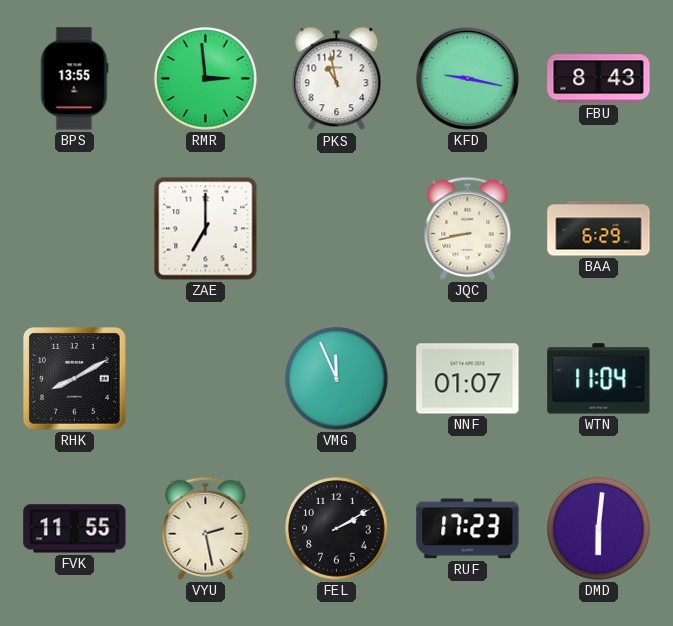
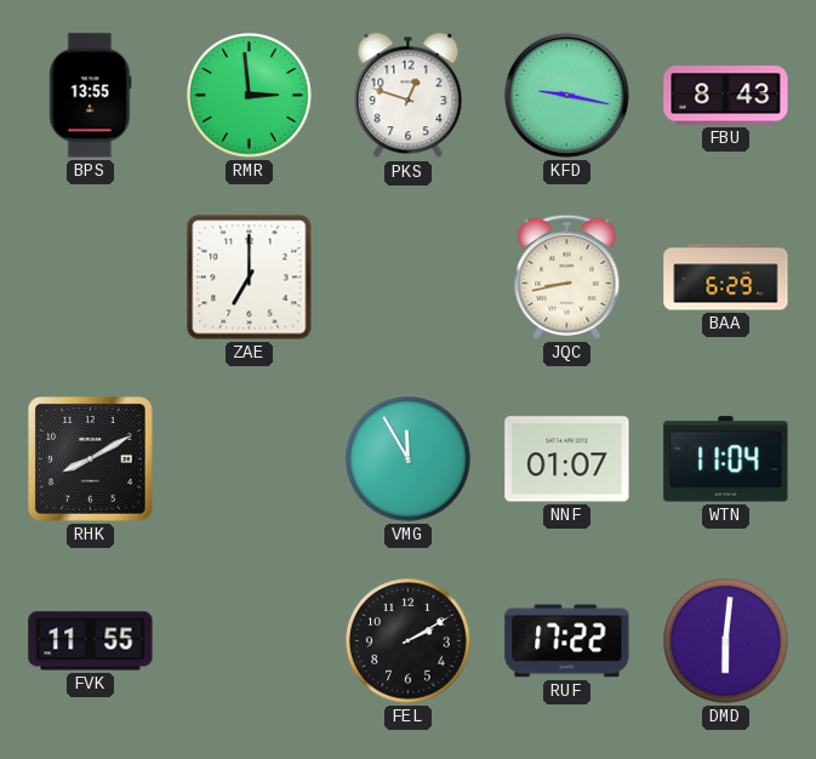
PKS: 10:58 -> 12:48
VMG: 11:56 -> 11:55
VYU: 2:28 -> none
RUF: 17:23 -> 17:22
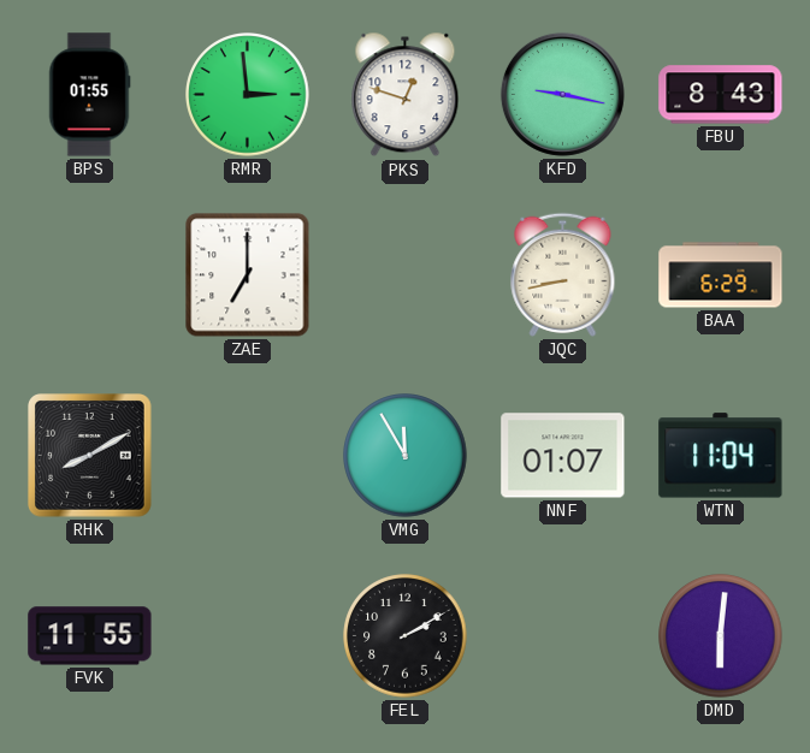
BPS: 13:55 -> 01:55
RUF: 17:22 -> none
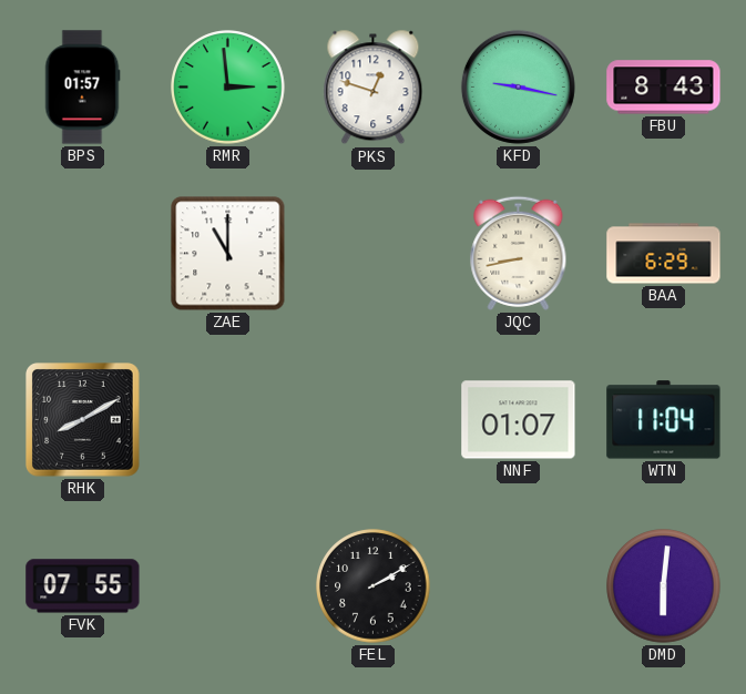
BPS: 01:55 -> 01:57
ZAE: 7:00 -> 11:00
VMG: 11:55 -> none
FVK: 11:55 -> 07:55
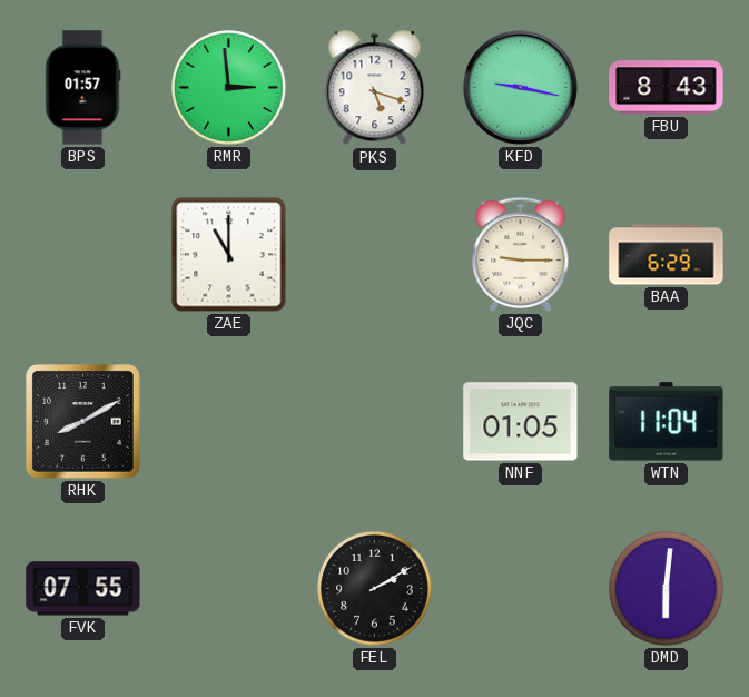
PKS: 12:48 -> 5:18
JQC: 8:43 -> 9:15
NNF: 01:07 -> 01:05
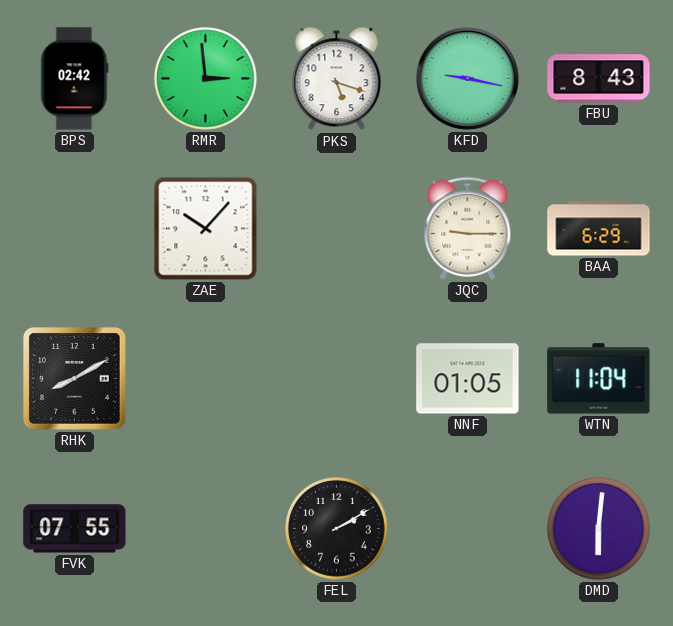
BPS: 01:57 -> 02:42
ZAE: 11:00 -> 10:07
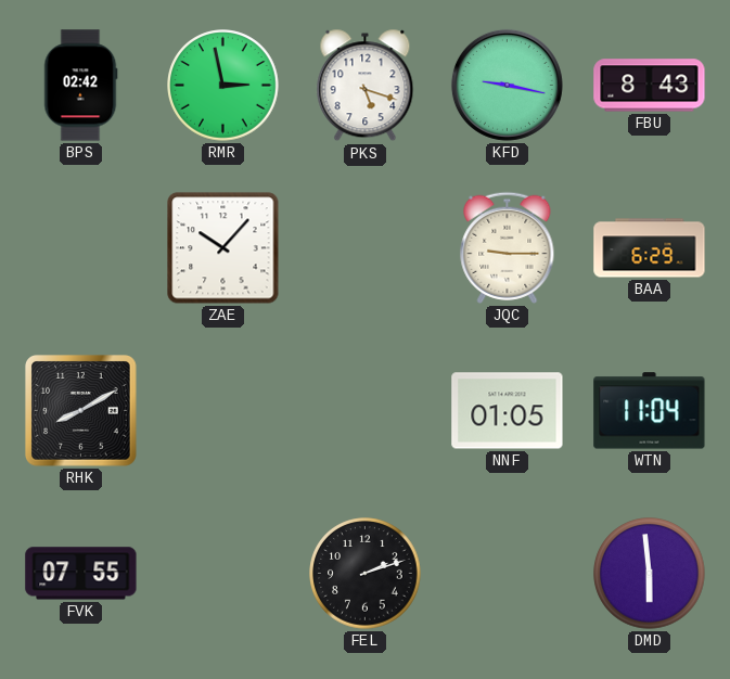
RMR: 2:59 -> 2:58
FEL: 2:10 -> 2:12
DMD: 6:01 -> 5:59
